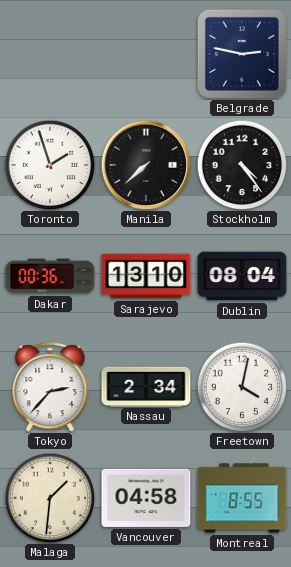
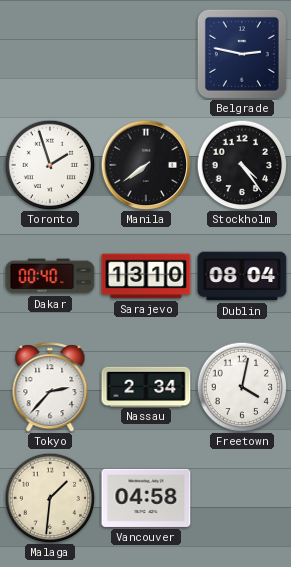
Manila: 7:38 -> 7:39
Dakar: 00:36 -> 00:40
Montreal: 8:55 -> none
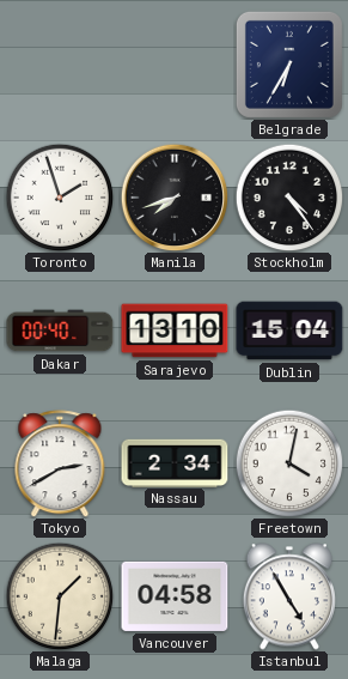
Belgrade: 2:47 -> 6:35
Manila: 7:39 -> 7:42
Dublin: 08:04 -> 15:04
Tokyo: 2:37 -> 2:40
Istanbul: none -> 4:55
